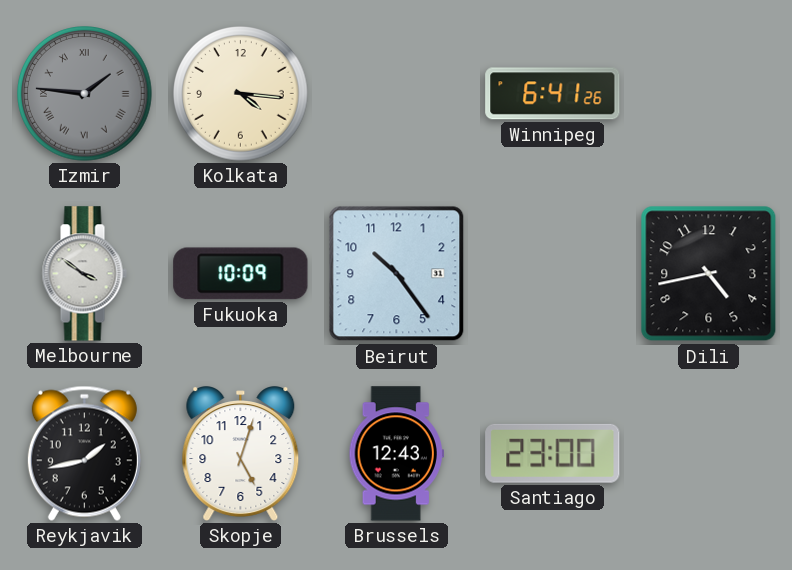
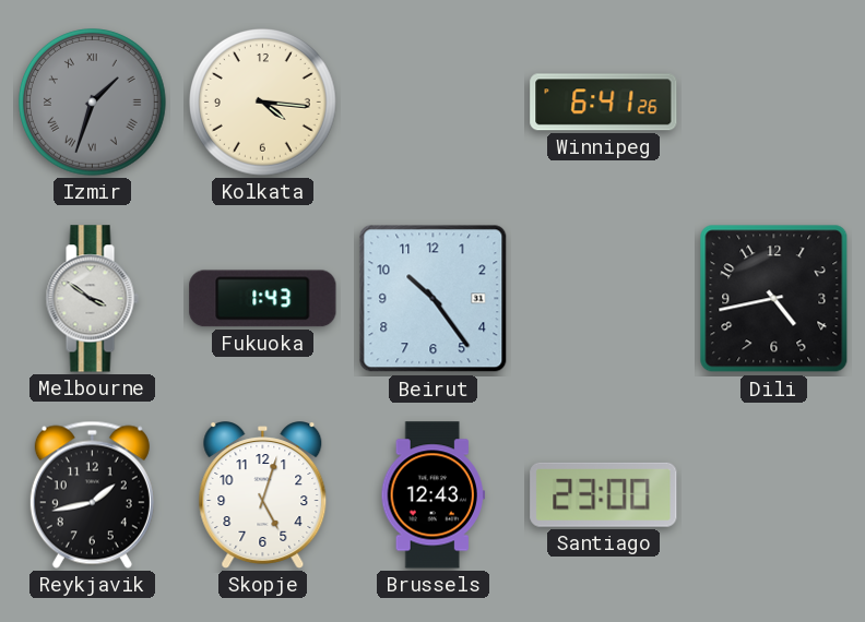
Izmir: 1:46 -> 1:33
Fukuoka: 10:09 -> 1:43
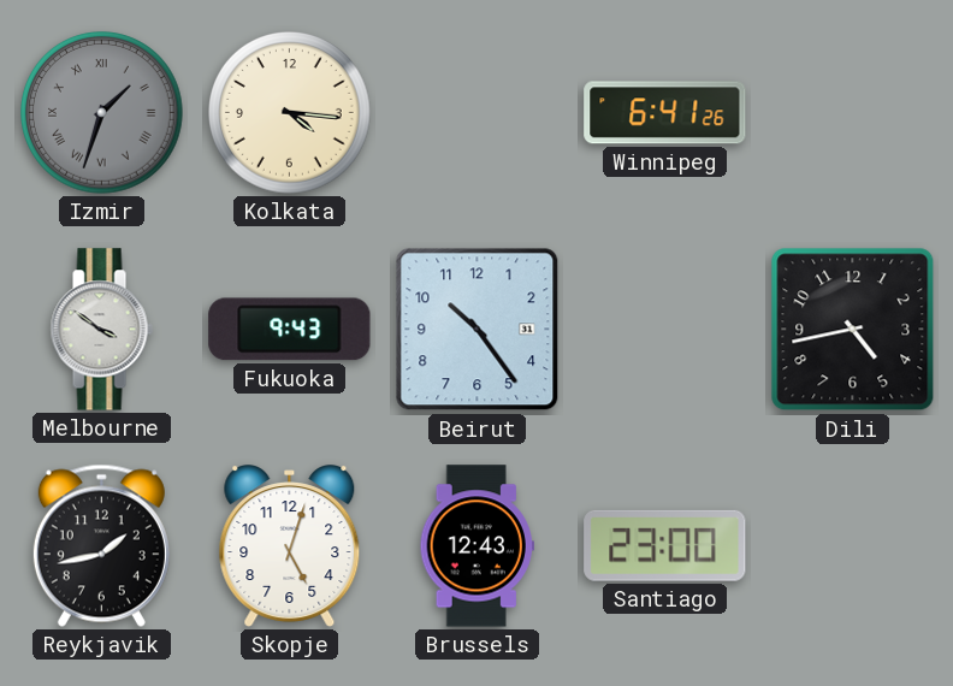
Fukuoka: 1:43 -> 9:43
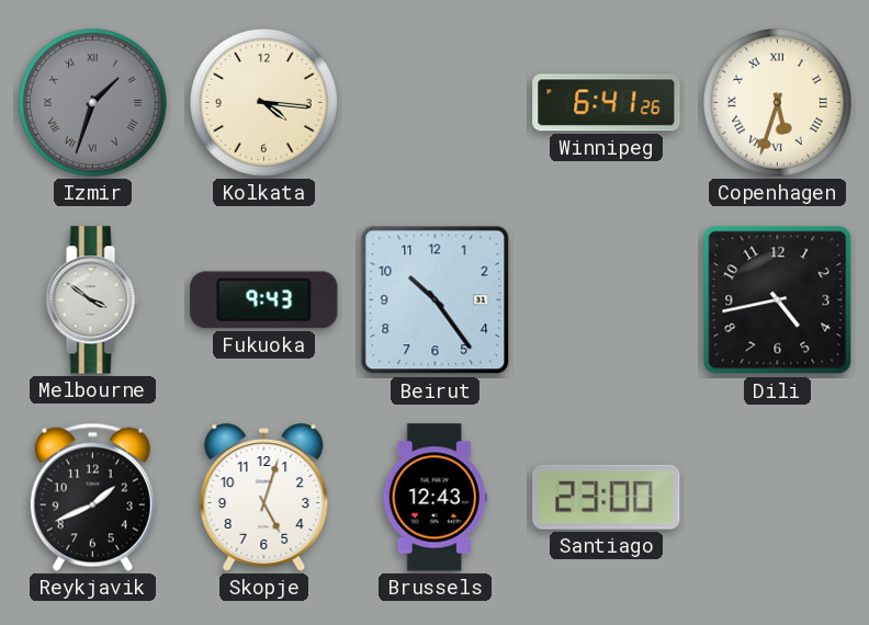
Copenhagen: none -> 5:33
Reykjavik: 1:43 -> 1:41
